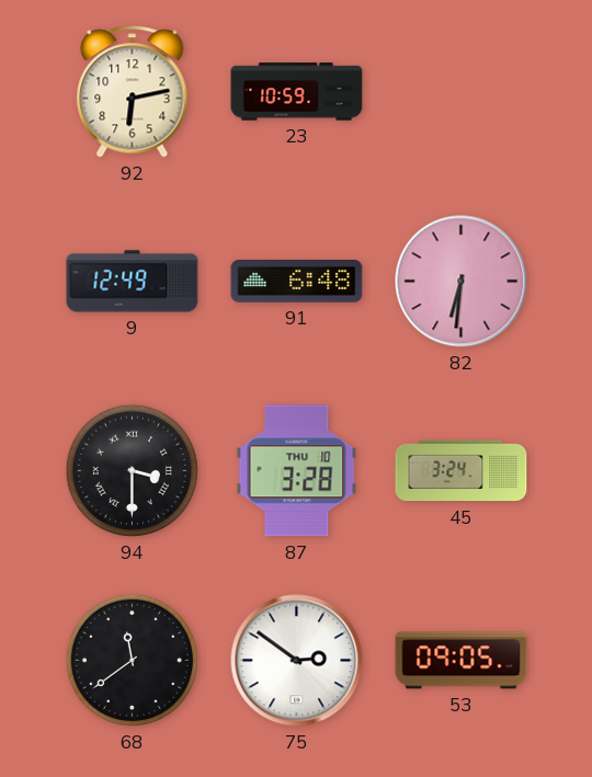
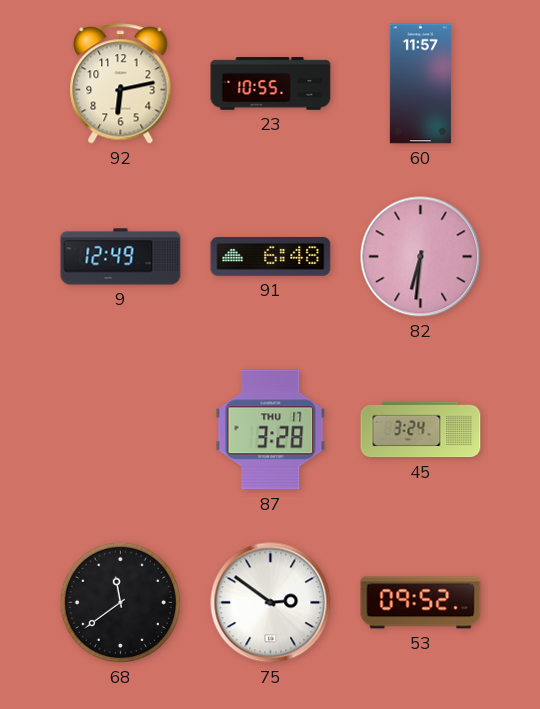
23: 10:59 -> 10:55
60: none -> 11:57
94: 3:30 -> none
87 date: THU 10 -> THU 17
53: 09:05 -> 09:52
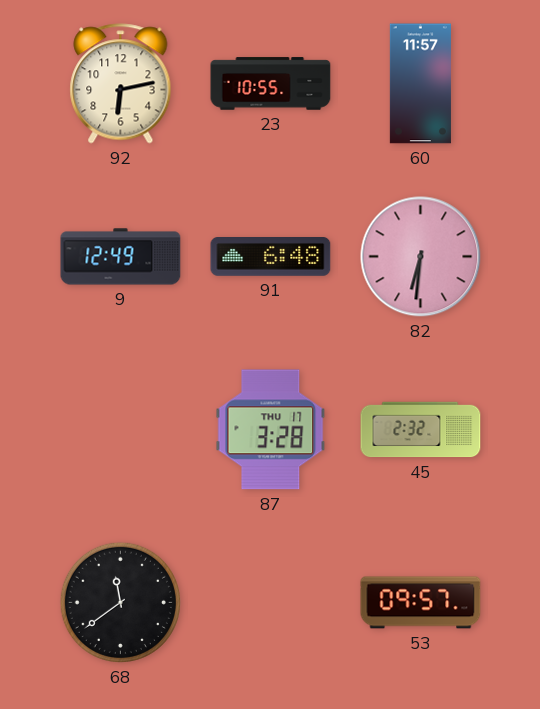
45: 3:24 -> 2:32
75: 2:51 -> none
53: 09:52 -> 09:57
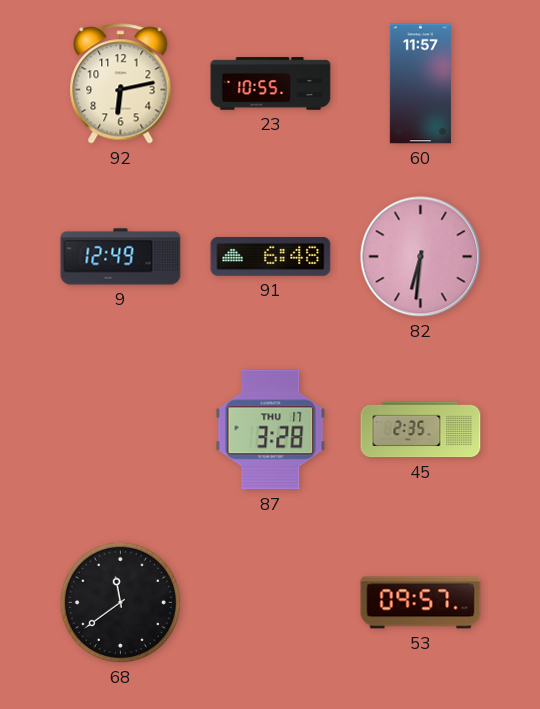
45: 2:32 -> 2:35
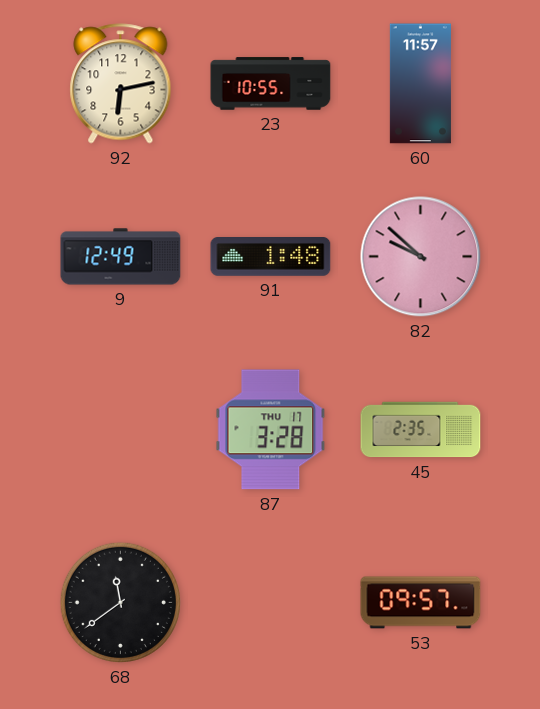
91: 6:48 -> 1:48
82: 6:31 -> 9:52
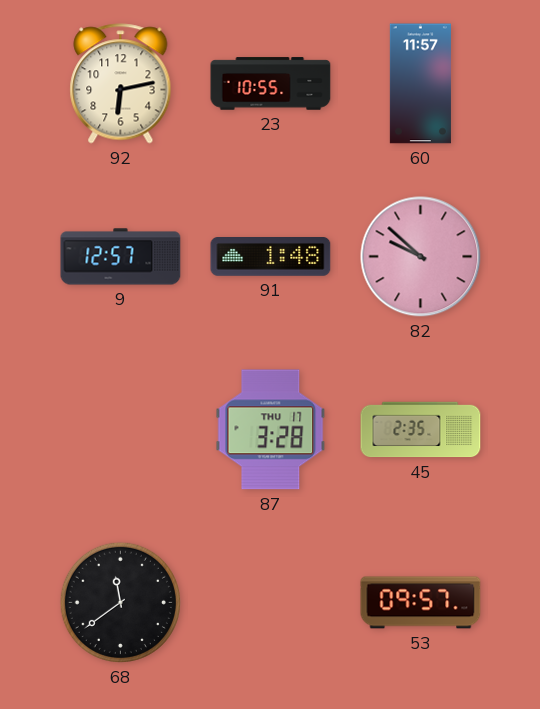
9: 12:49 -> 12:57
